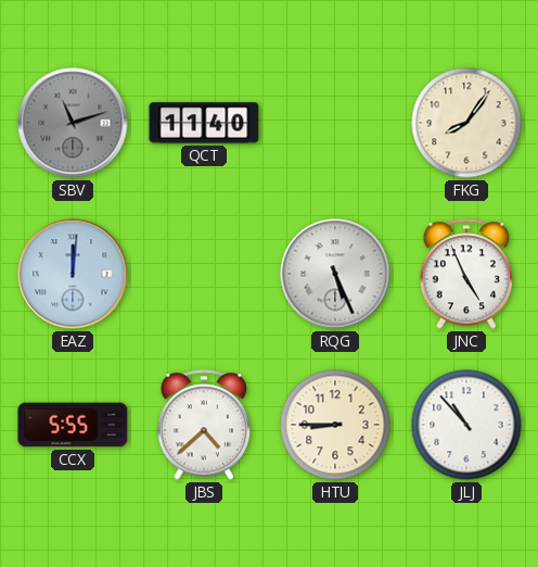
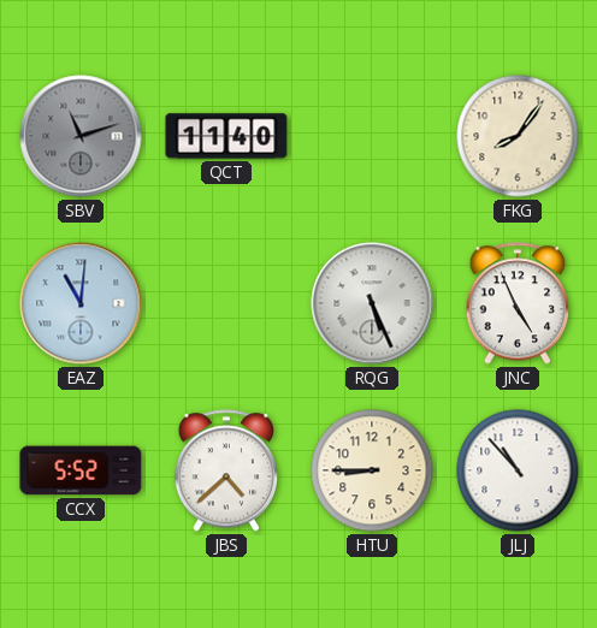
EAZ: 12:01 -> 11:01
CCX: 5:55 -> 5:52
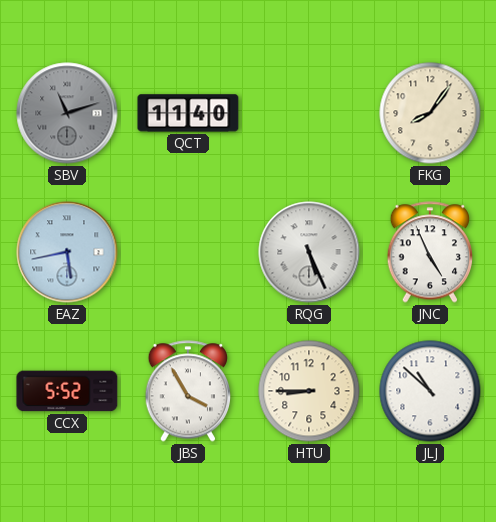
EAZ: 11:01 -> 5:43
JBS: 4:38 -> 3:55
JLJ: 10:53 -> 10:52
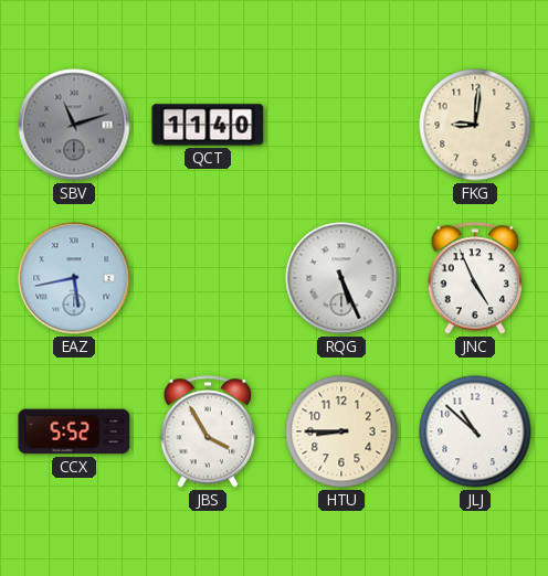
FKG: 8:06 -> 9:01
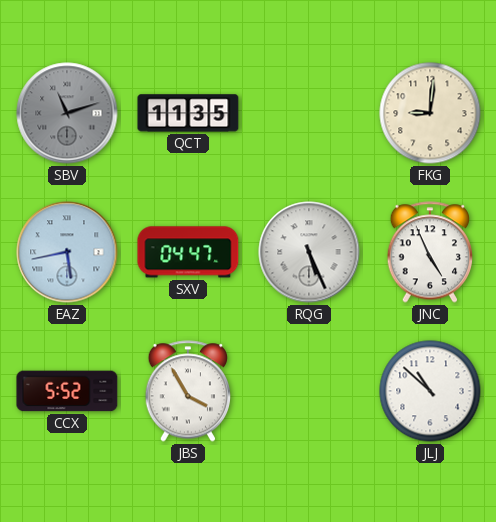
QCT: 11:40 -> 11:35
SXV: none -> 04:47
HTU: 8:45 -> none
